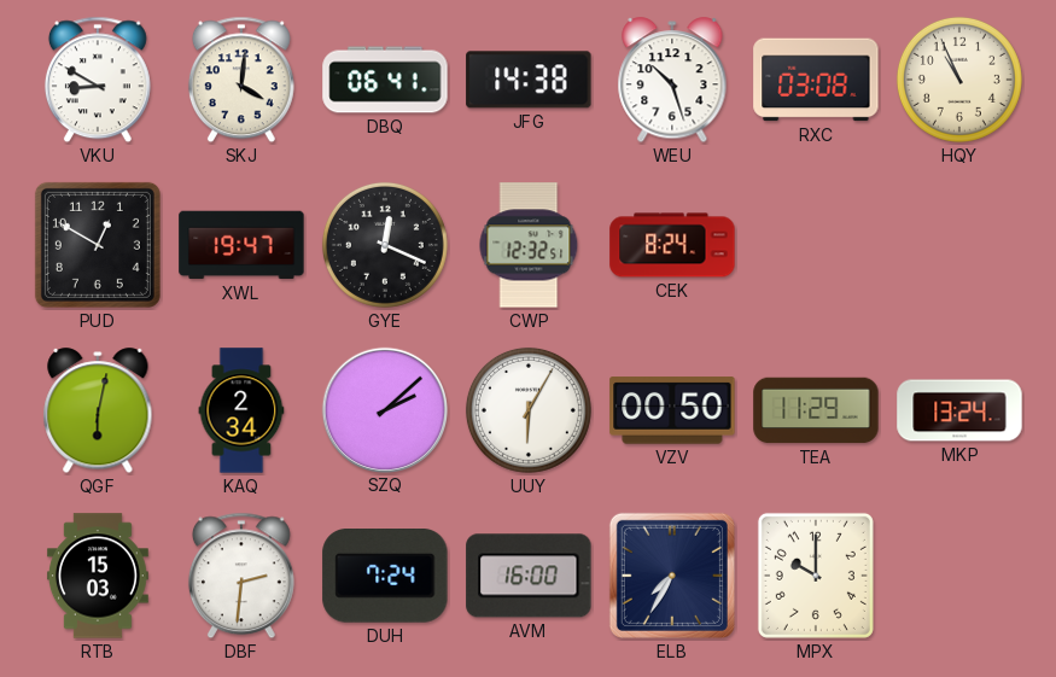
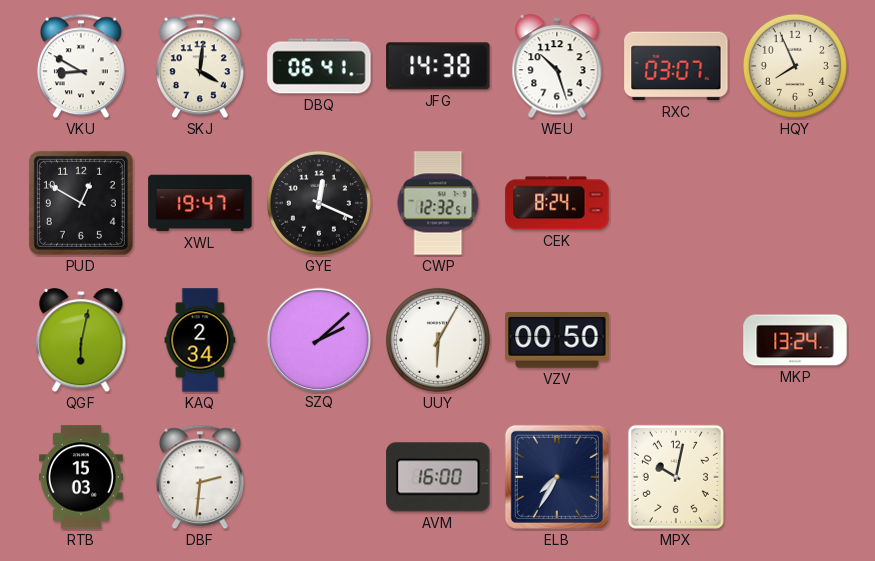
RXC: 03:08 -> 03:07
HQY: 10:56 -> 7:56
TEA: 11:29 -> none
DUH: 7:24 -> none
MPX: 10:00 -> 10:02
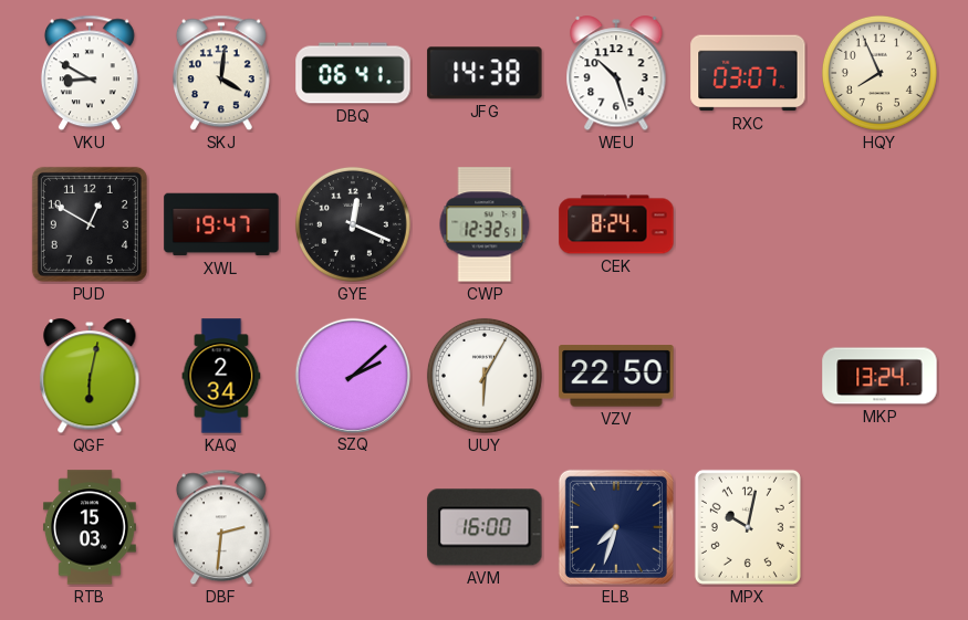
VZV: 00:50 -> 22:50
ELB: 7:35 -> 7:33
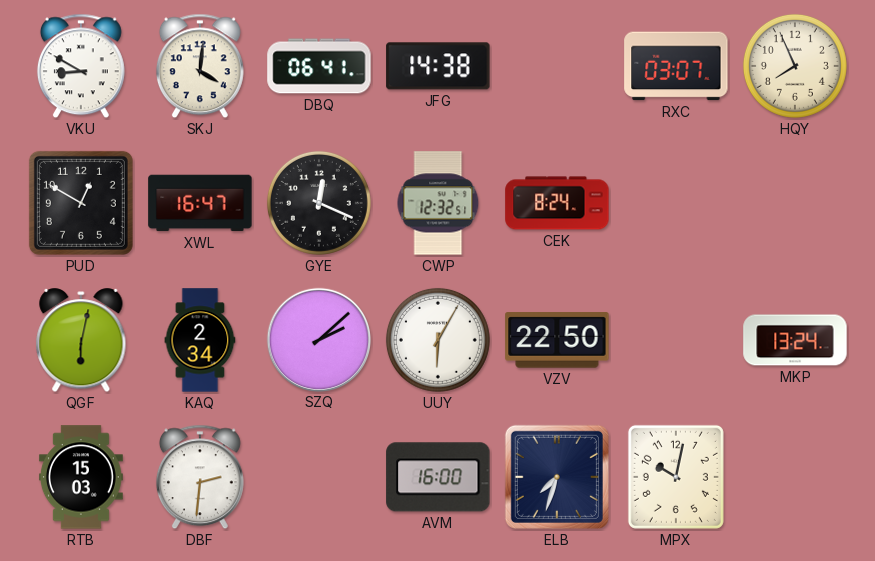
WEU: 10:27 -> none
XWL: 19:47 -> 16:47
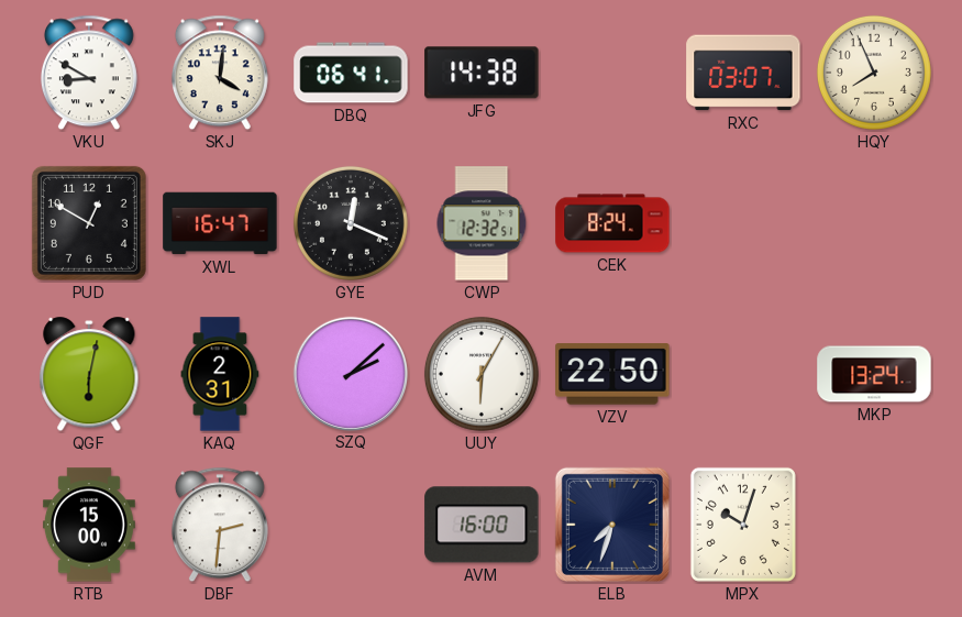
KAQ: 2:34 -> 2:31
RTB: 15:03 -> 15:00
MPX: 10:02 -> 10:03
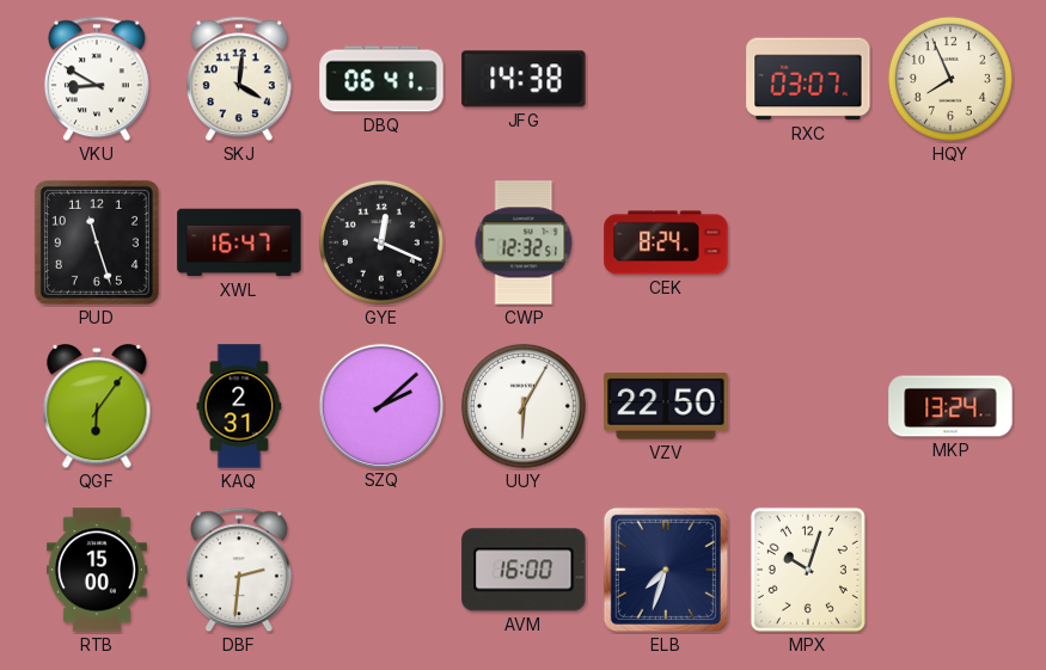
PUD: 12:50 -> 11:27
QGF: 6:02 -> 6:06
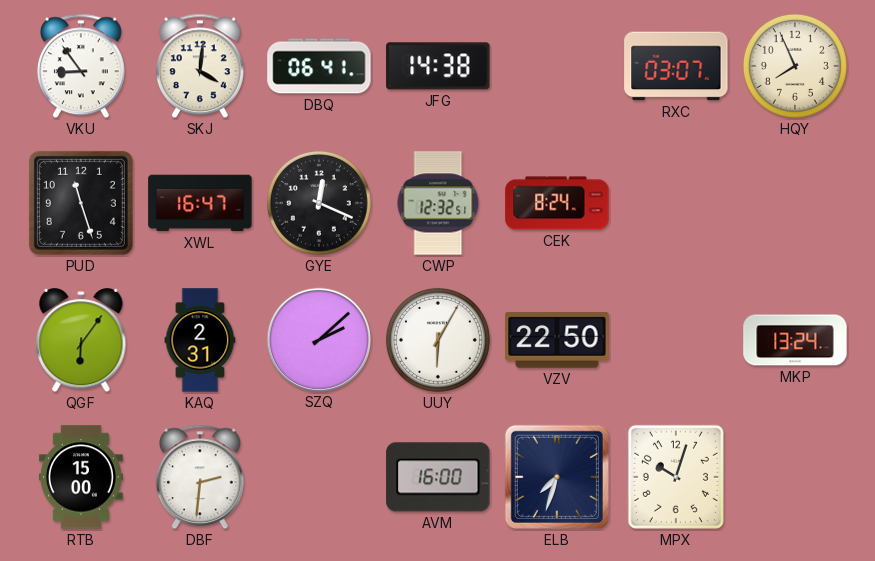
VKU: 8:50 -> 8:54
